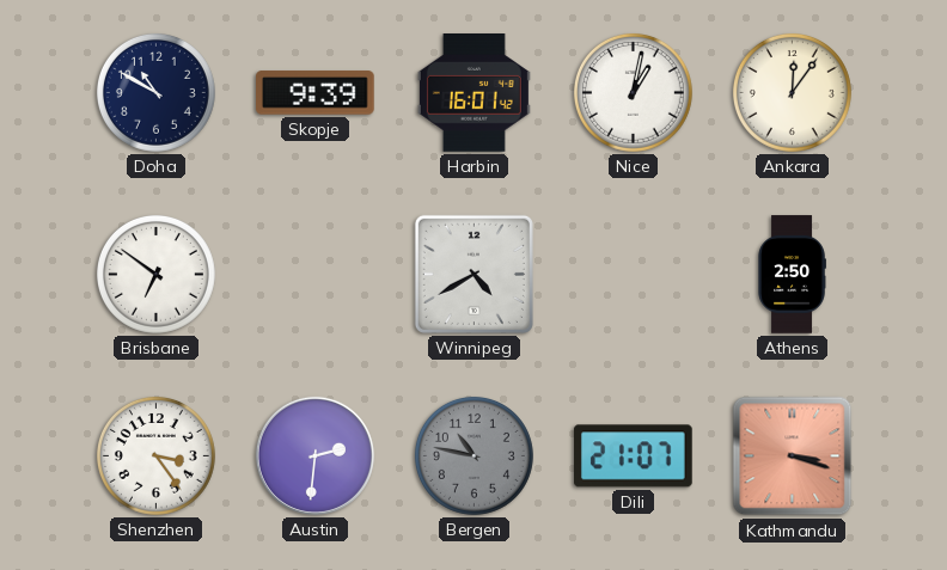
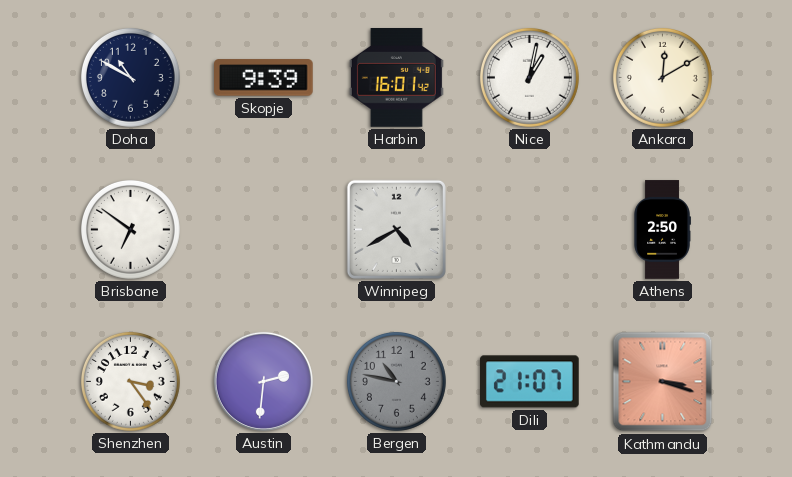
Ankara: 12:06 -> 12:10
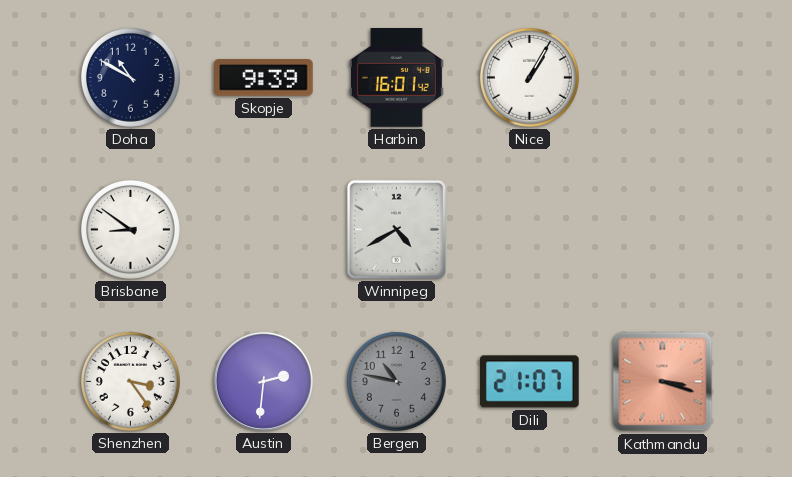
Nice: 1:02 -> 1:05
Ankara: 12:10 -> none
Brisbane: 6:51 -> 8:51
Athens: 2:50 -> none
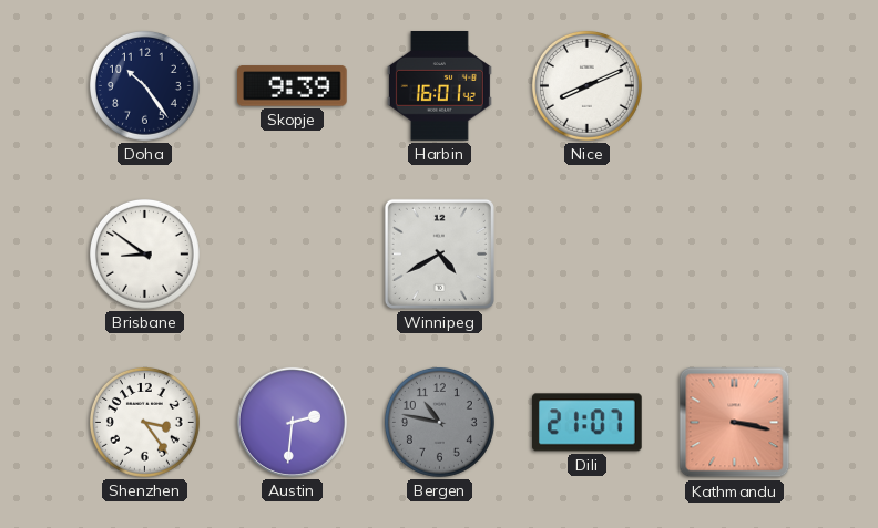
Doha: 10:50 -> 10:24
Nice: 1:05 -> 8:11
Kathmandu: 3:18 -> 3:17
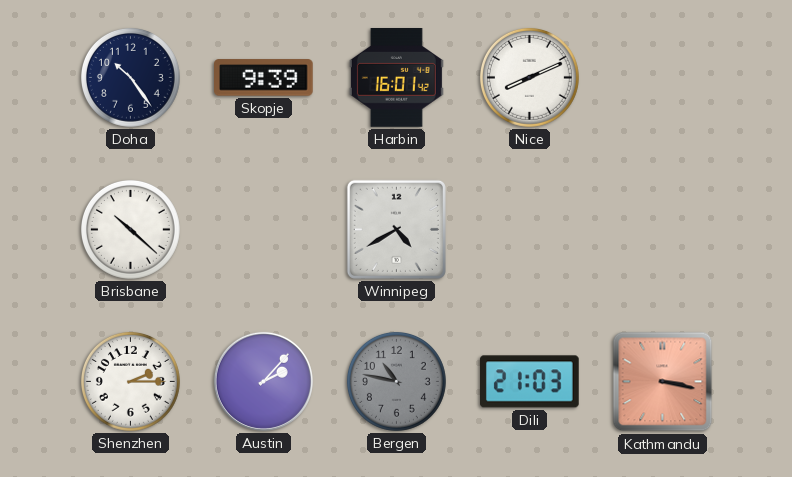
Brisbane: 8:51 -> 10:22
Shenzhen: 3:24 -> 2:15
Austin: 2:31 -> 2:07
Dili: 21:07 -> 21:03
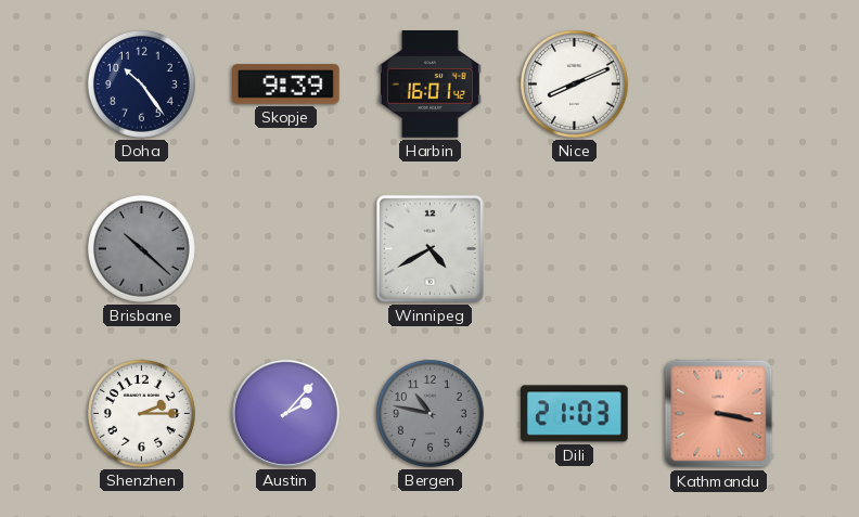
Brisbane dial: white -> grey
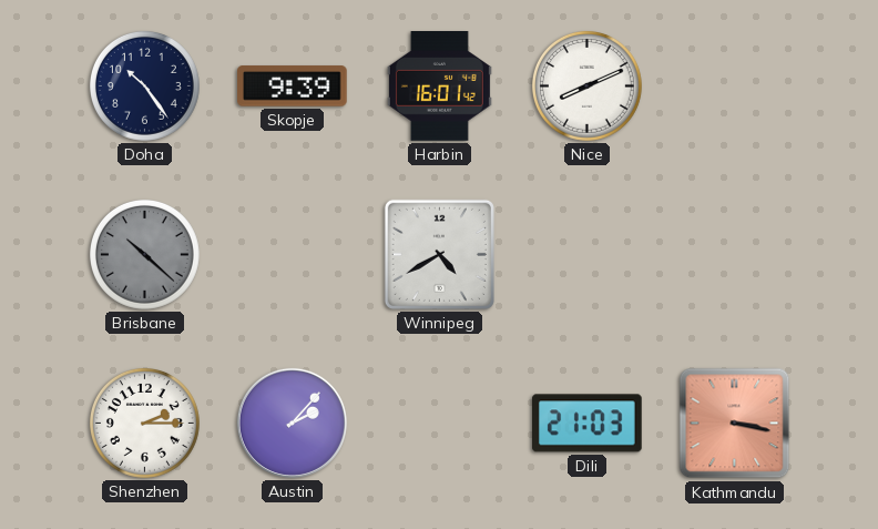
Bergen: 10:47 -> none
